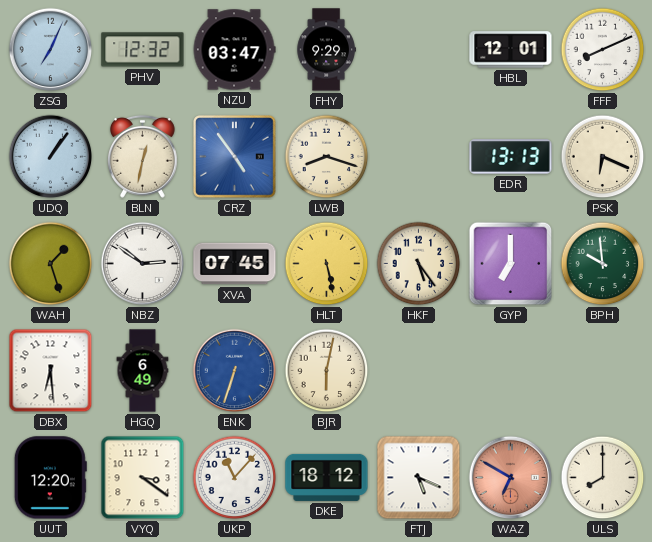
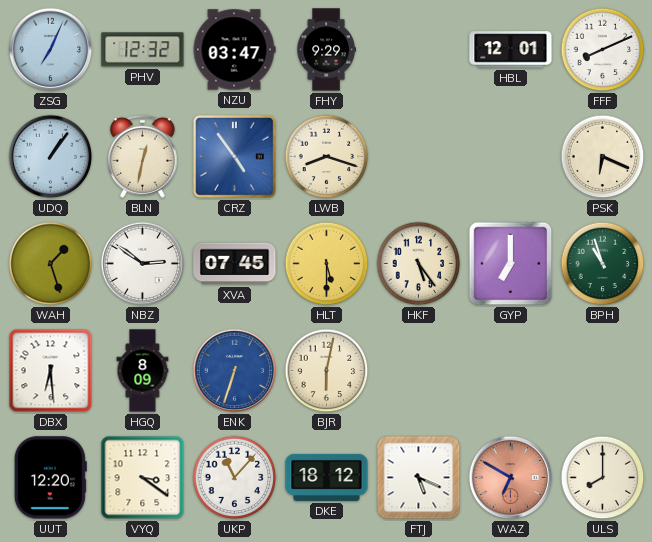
EDR: 13:13 -> none
HLT: 5:28 -> 5:30
BPH: 9:59 -> 10:57
HGQ: 6:49 -> 8:09
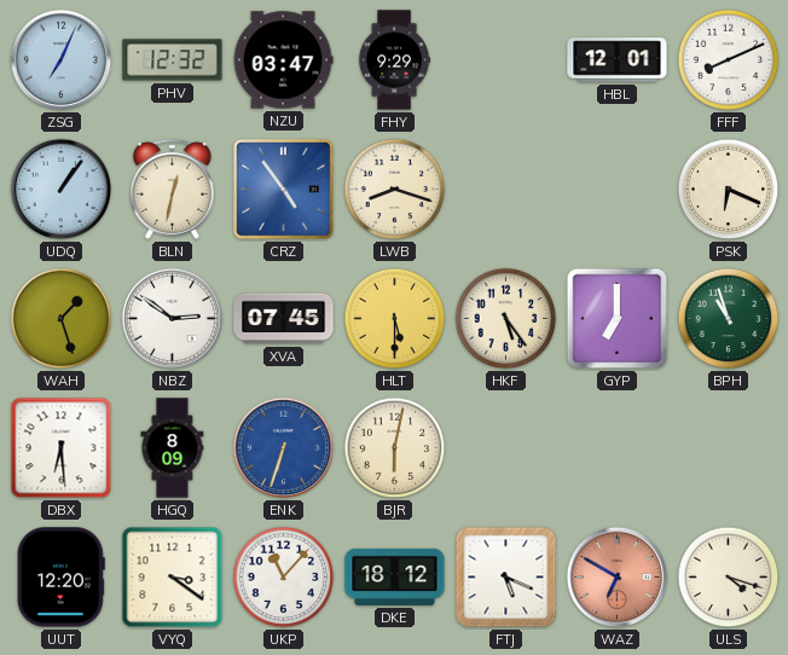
ULS: 8:00 -> 4:18
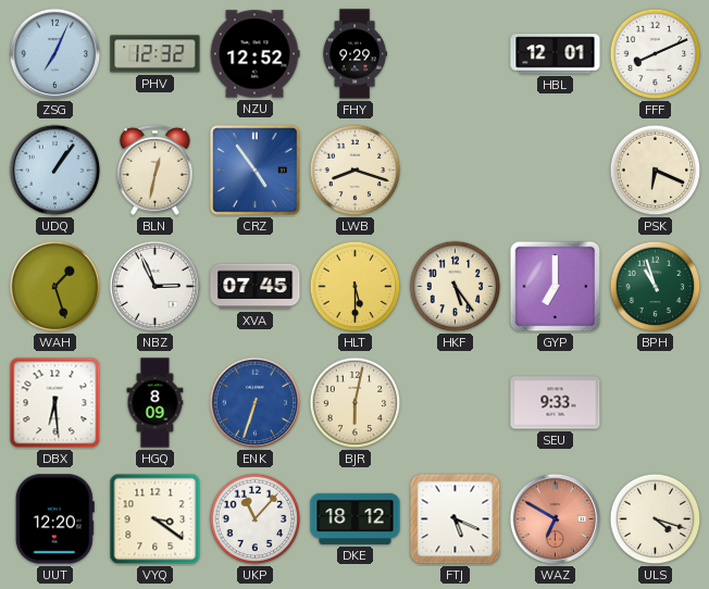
NZU: 03:47 -> 12:52
NBZ: 2:51 -> 2:56
SEU: none -> 9:33
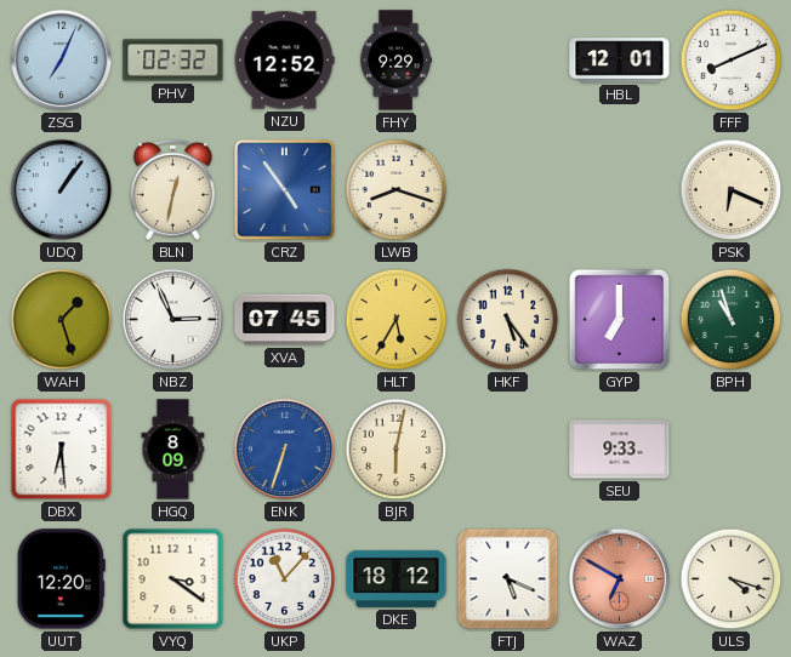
PHV: 12:32 -> 02:32
HLT: 5:30 -> 5:35
